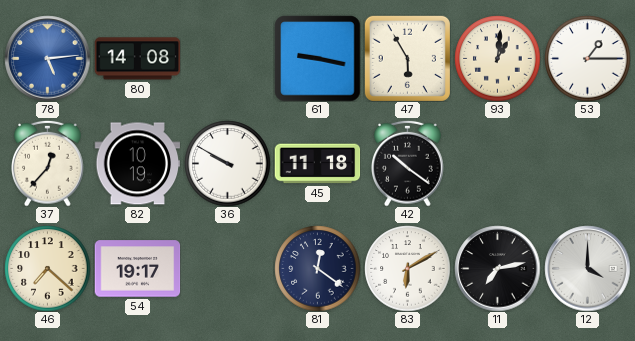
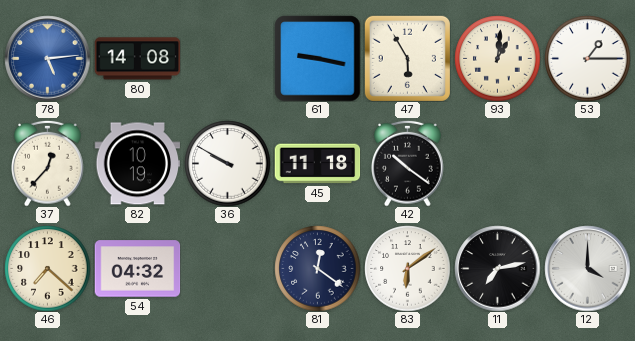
54: 19:17 -> 04:32
83: 6:10 -> 6:09
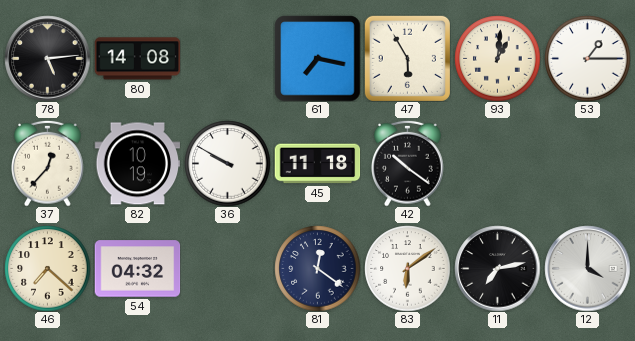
78 dial: blue -> black
61: 9:17 -> 7:17
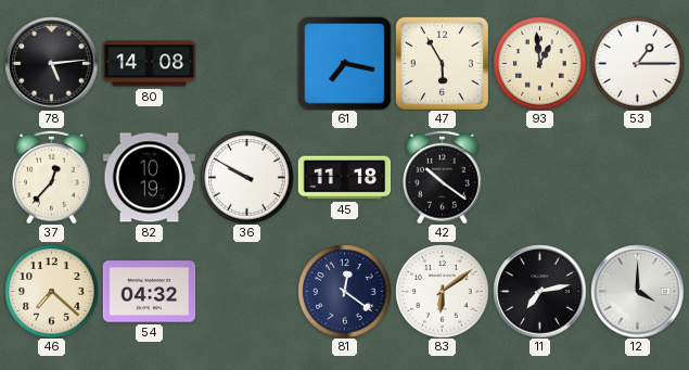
93: 1:01 -> 12:59
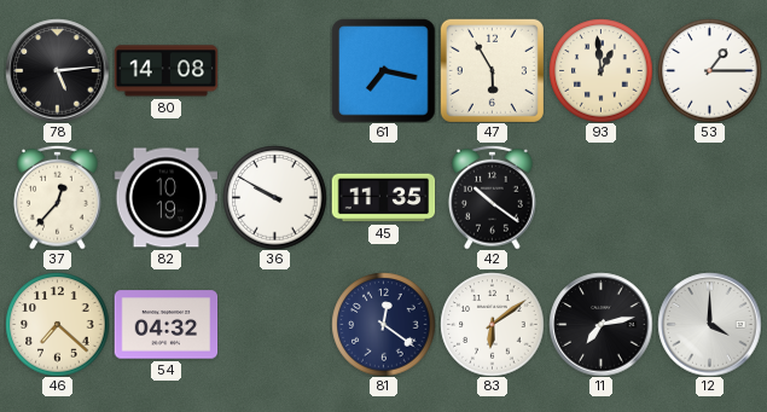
45: 11:18 -> 11:35
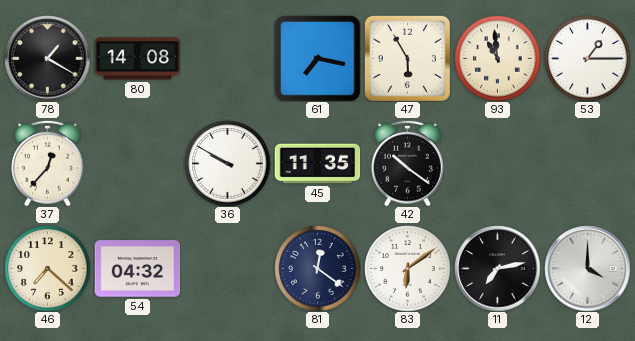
78: 5:14 -> 1:20
93: 12:59 -> 10:59
82: 10:19 -> none
